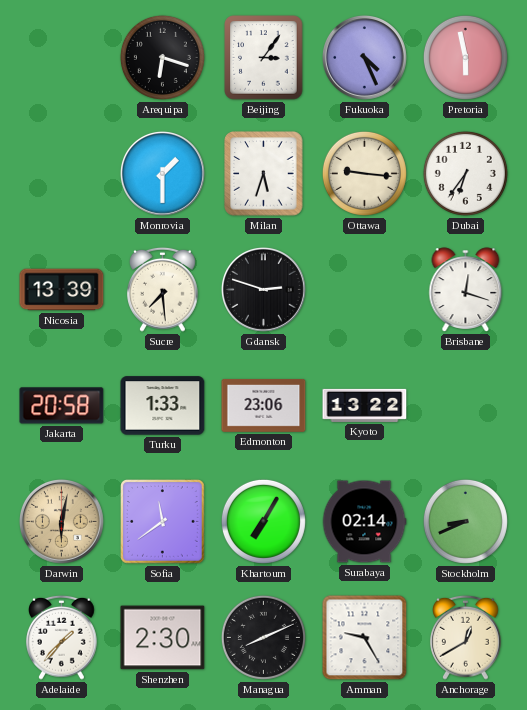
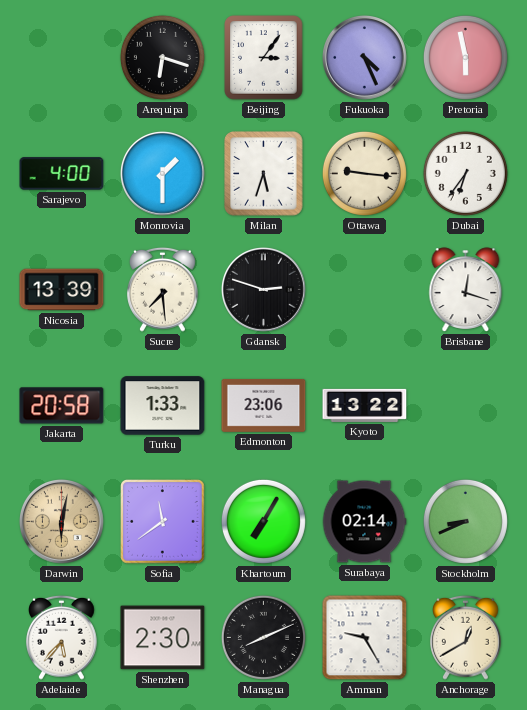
Sarajevo: none -> 4:00
Adelaide: 1:37 -> 5:37
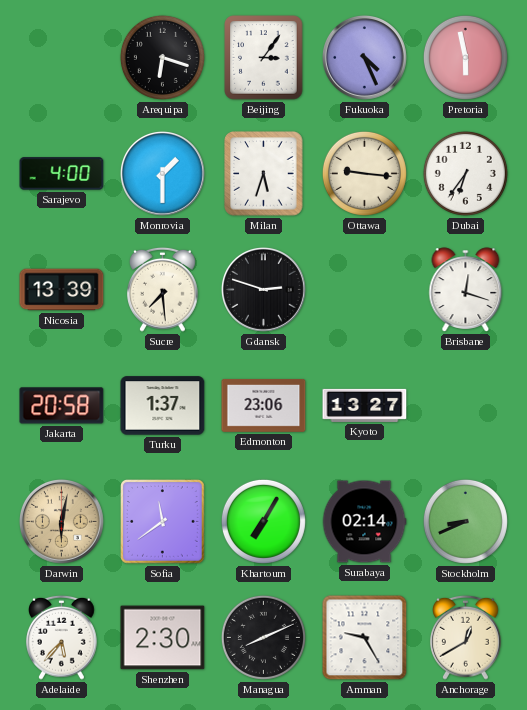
Turku: 1:33 -> 1:37
Kyoto: 13:22 -> 13:27
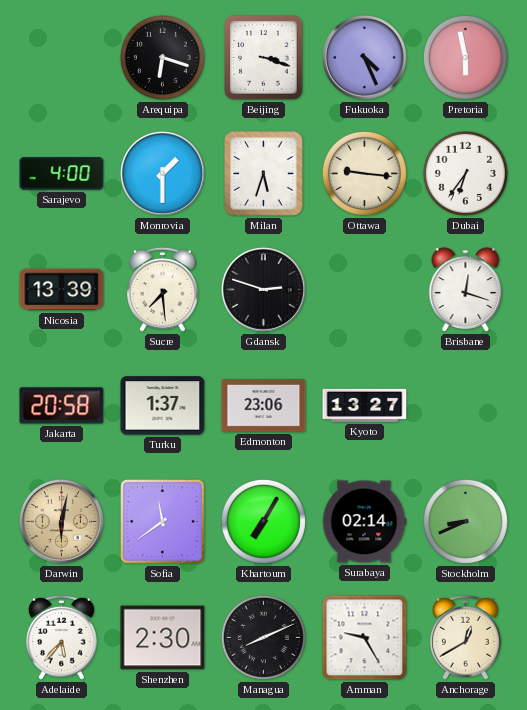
Beijing: 3:06 -> 3:18
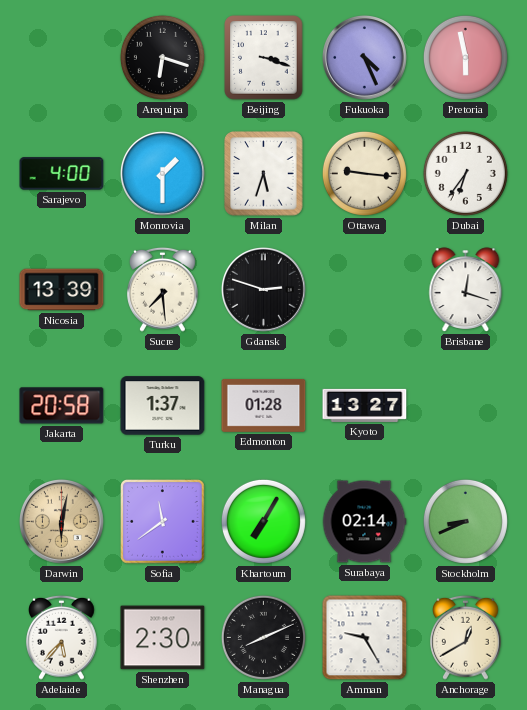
Edmonton: 23:06 -> 01:28
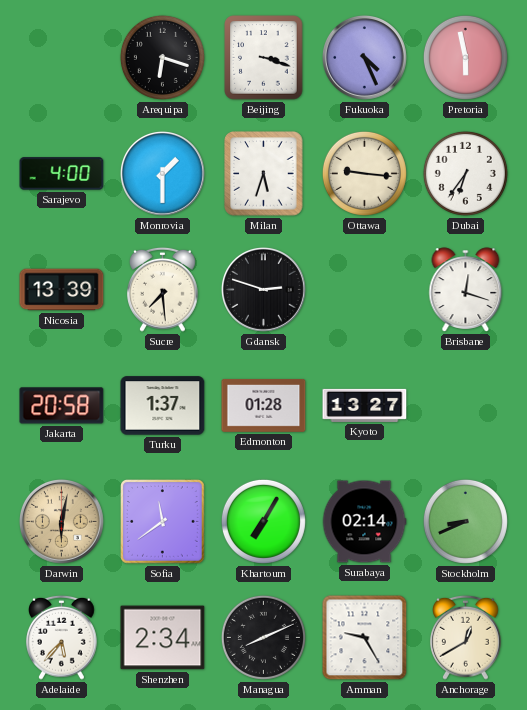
Shenzhen: 2:30 -> 2:34
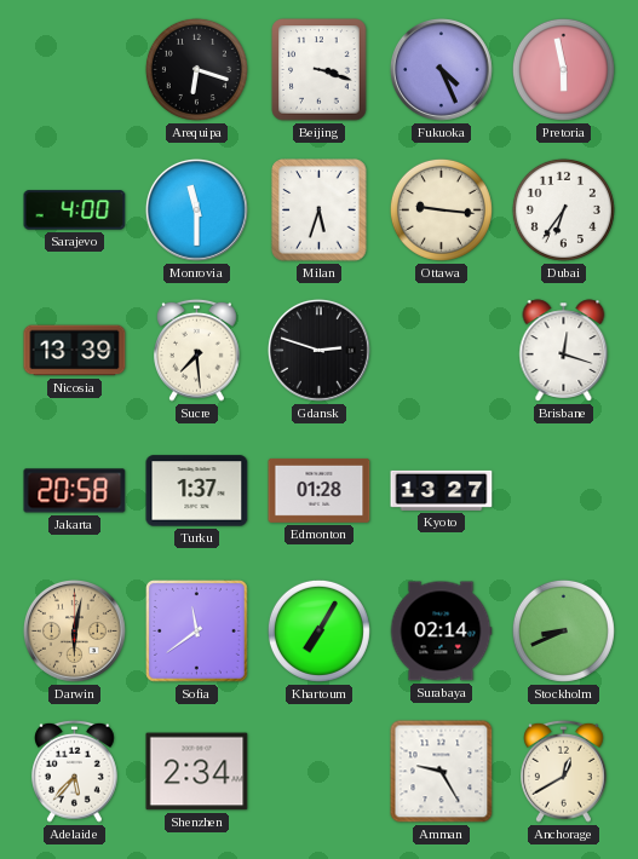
Monrovia: 1:30 -> 11:30
Managua: 8:11 -> none
